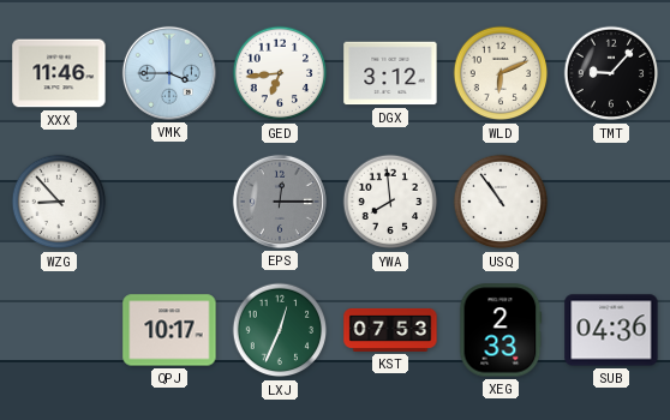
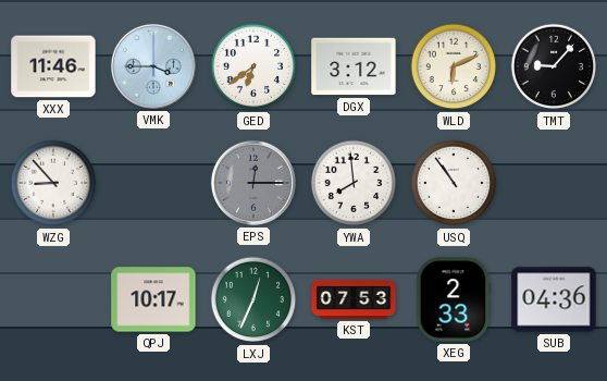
GED: 6:44 -> 6:39
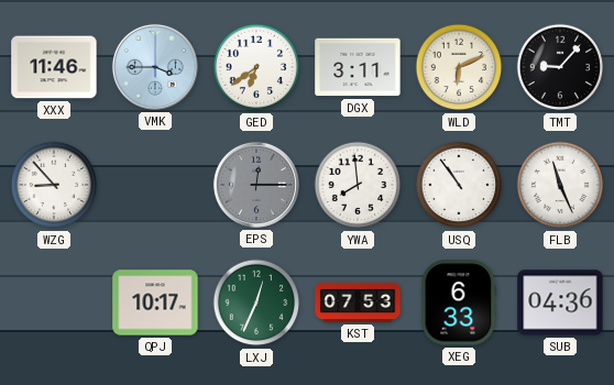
DGX: 3:12 -> 3:11
FLB: none -> 11:26
XEG: 2:33 -> 6:33
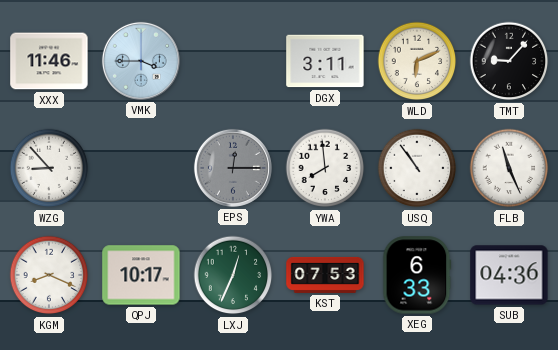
GED: 6:39 -> none
KGM: none -> 8:19
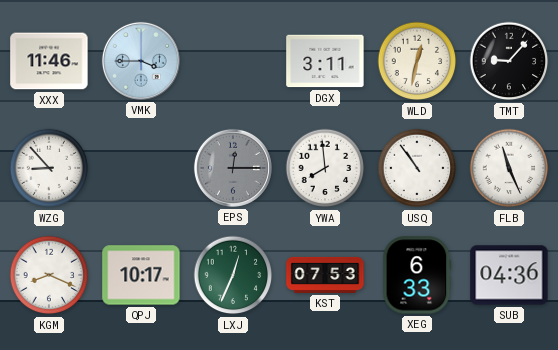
WLD: 6:11 -> 12:32
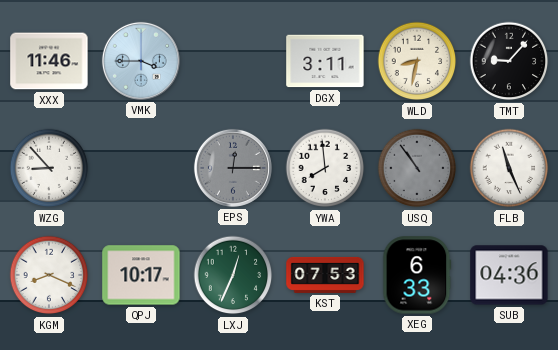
WLD: 12:32 -> 8:32
USQ dial: white -> grey
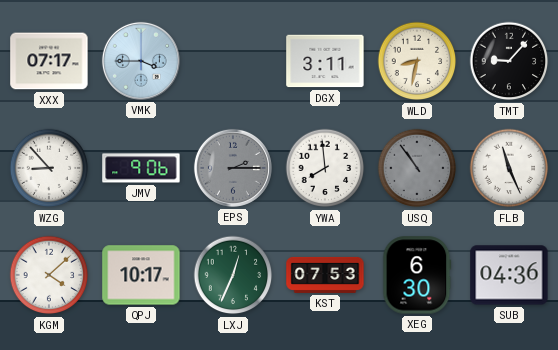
XXX: 11:46 -> 07:17
JMV: none -> 9:06
EPS: 12:15 -> 2:15
KGM: 8:19 -> 4:08
XEG: 6:33 -> 6:30
